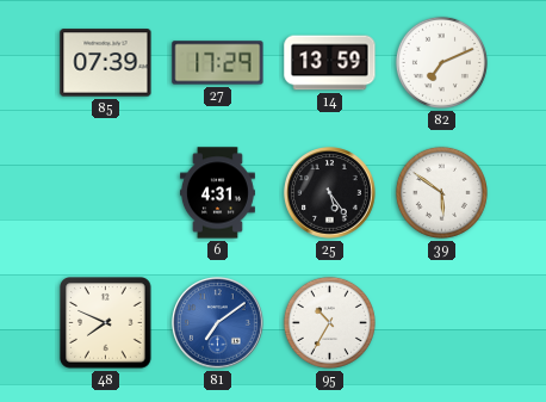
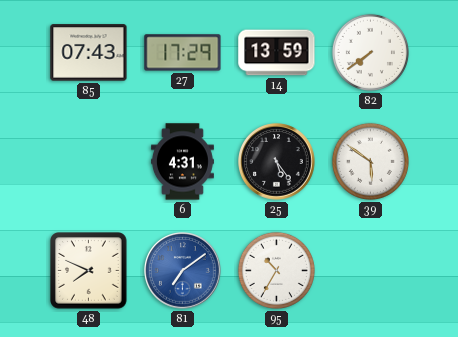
85: 07:39 -> 07:43
82: 7:11 -> 7:39
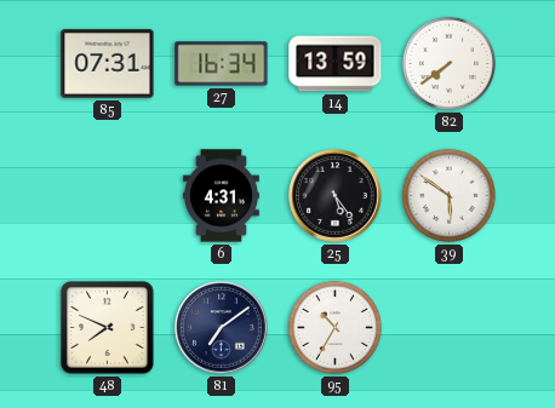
85: 07:43 -> 07:31
27: 17:29 -> 16:34
81 dial: blue -> navy
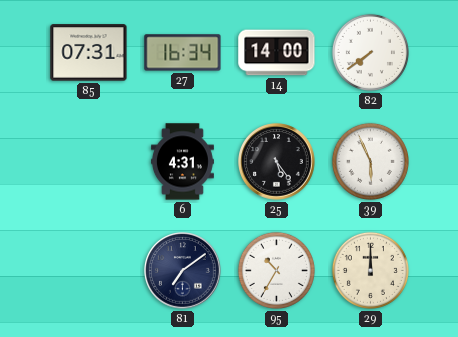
14: 13:59 -> 14:00
39: 5:51 -> 5:56
48: 7:49 -> none
29: none -> 12:00
